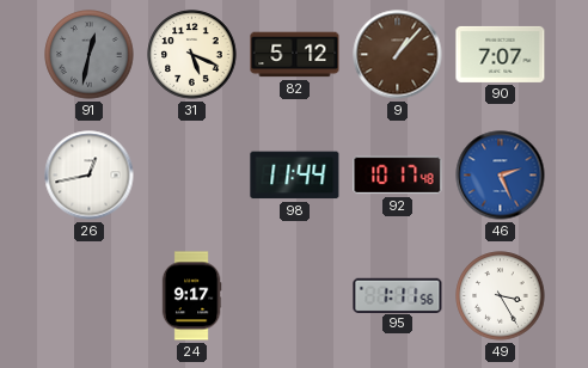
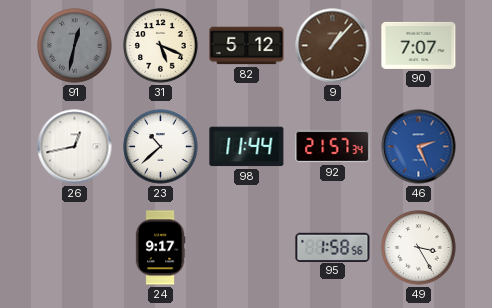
23: none -> 10:38
92: 10:17 -> 21:57
95: 1:11 -> 1:58
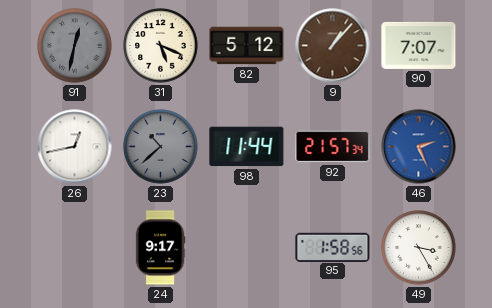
23 dial: white -> grey
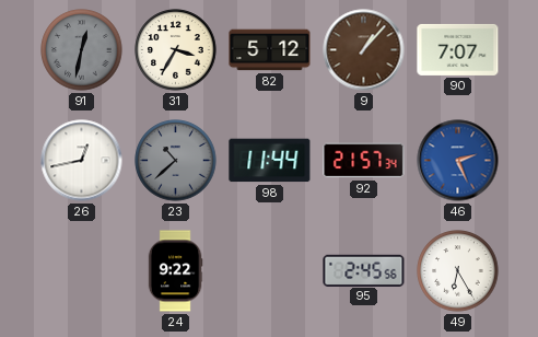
31: 5:19 -> 3:35
24: 9:17 -> 9:22
95: 1:58 -> 2:45
49: 3:25 -> 6:25
